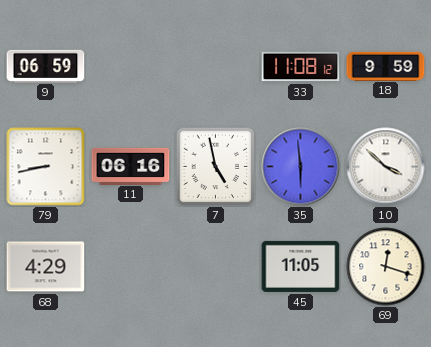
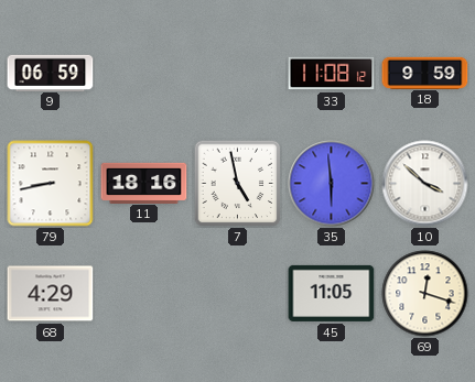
11: 06:16 -> 18:16
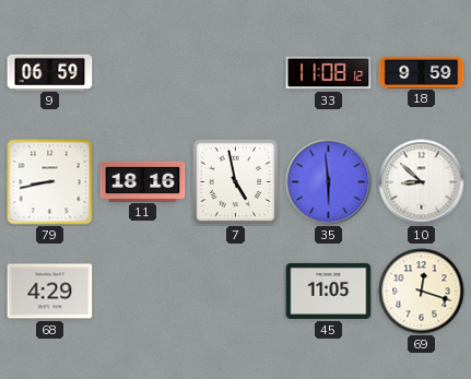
10: 3:52 -> 8:52
